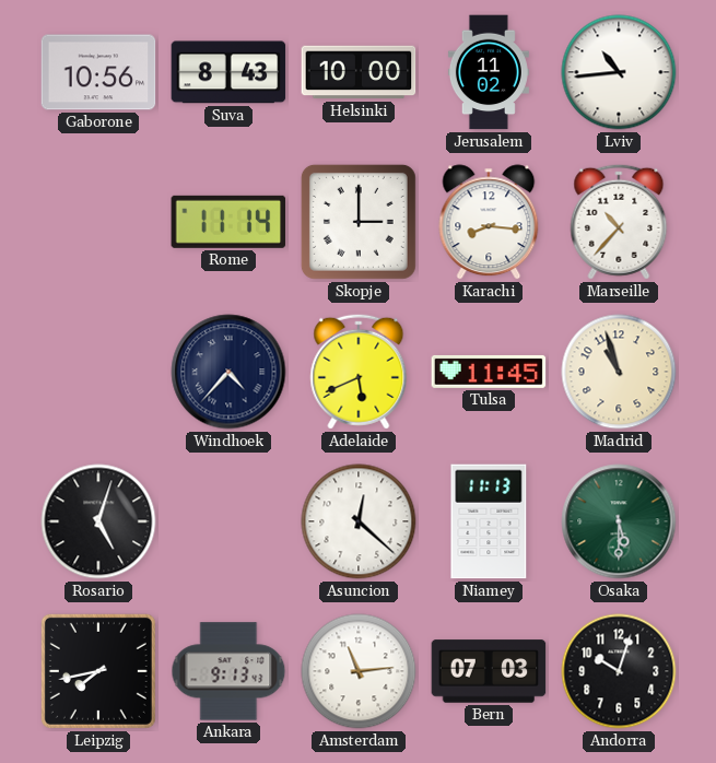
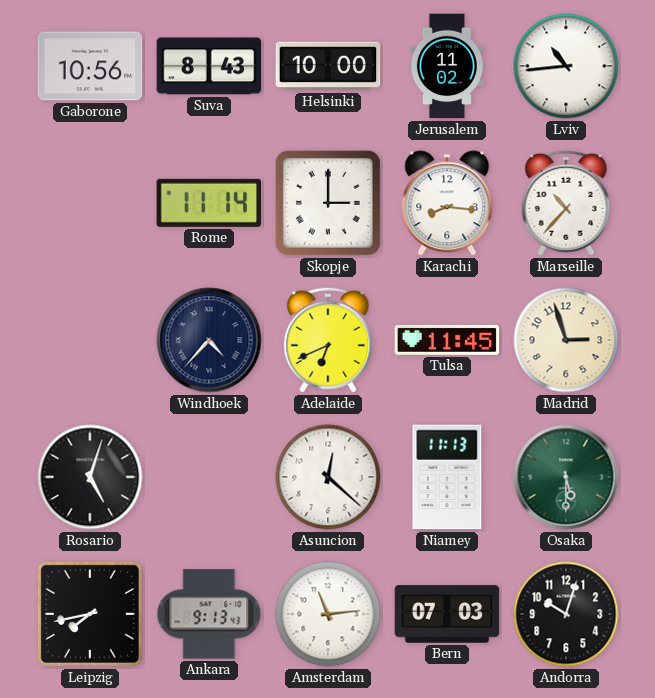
Adelaide: 5:41 -> 6:41
Madrid: 10:57 -> 2:57
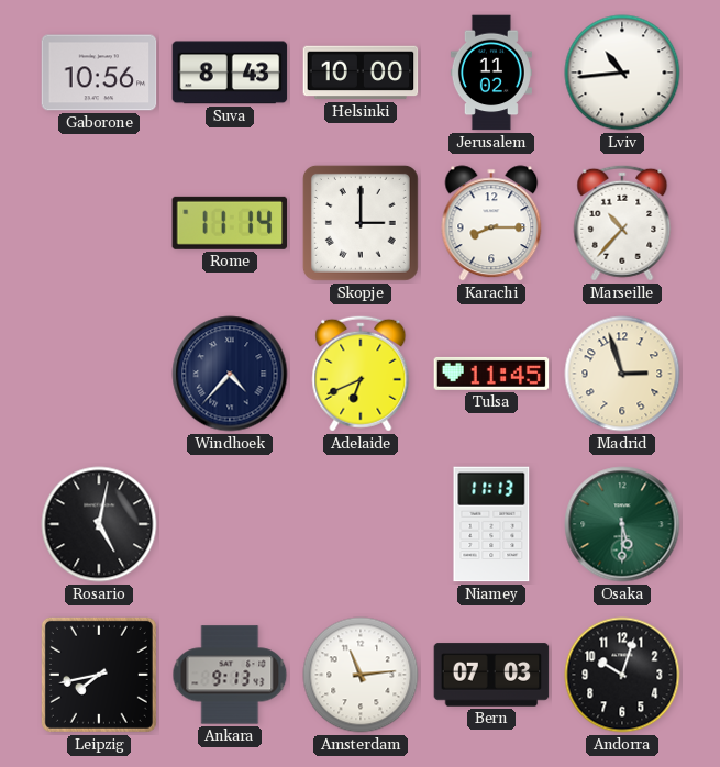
Karachi: 8:16 -> 8:15
Rosario: 5:03 -> 5:02
Asuncion: 12:22 -> none
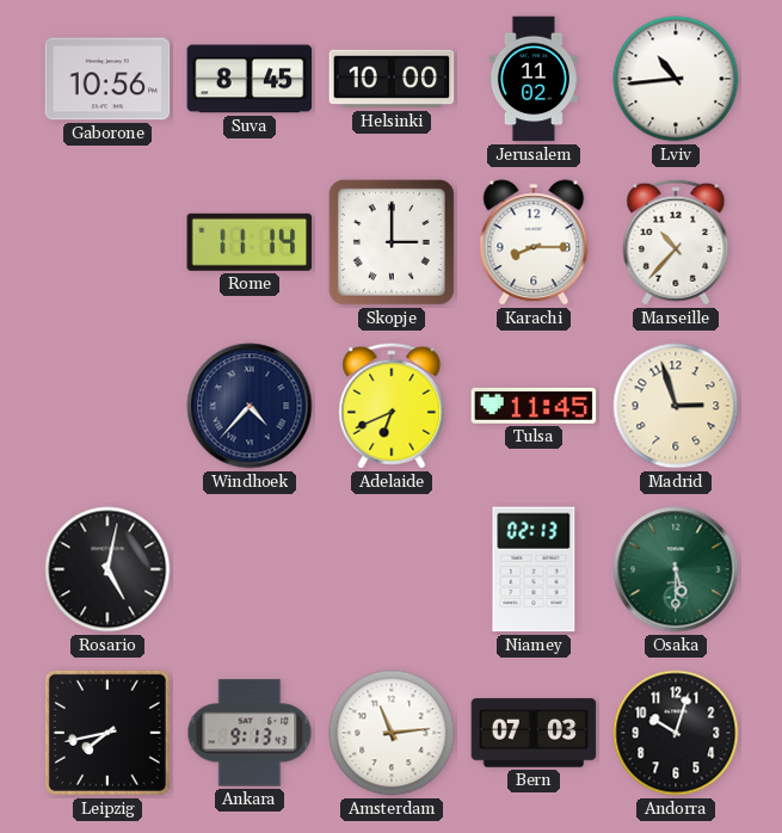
Suva: 8:43 -> 8:45
Niamey: 11:13 -> 02:13
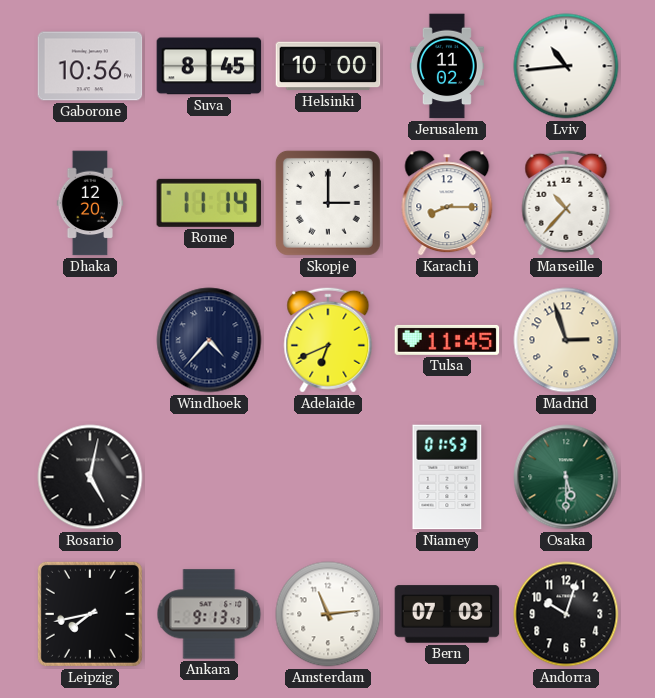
Dhaka: none -> 12:20
Niamey: 02:13 -> 01:53
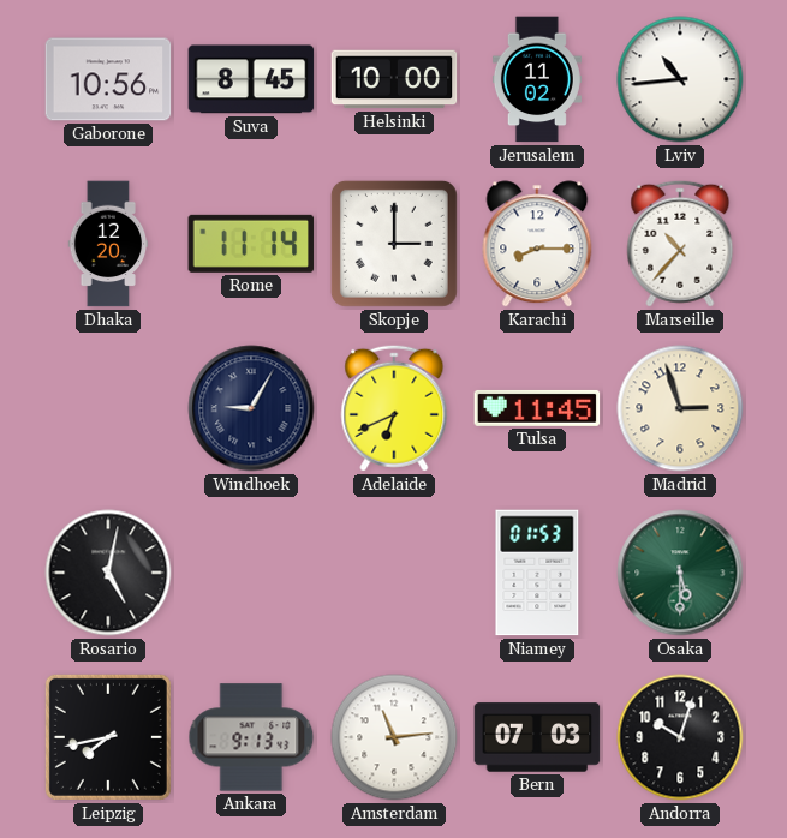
Windhoek: 4:37 -> 9:05
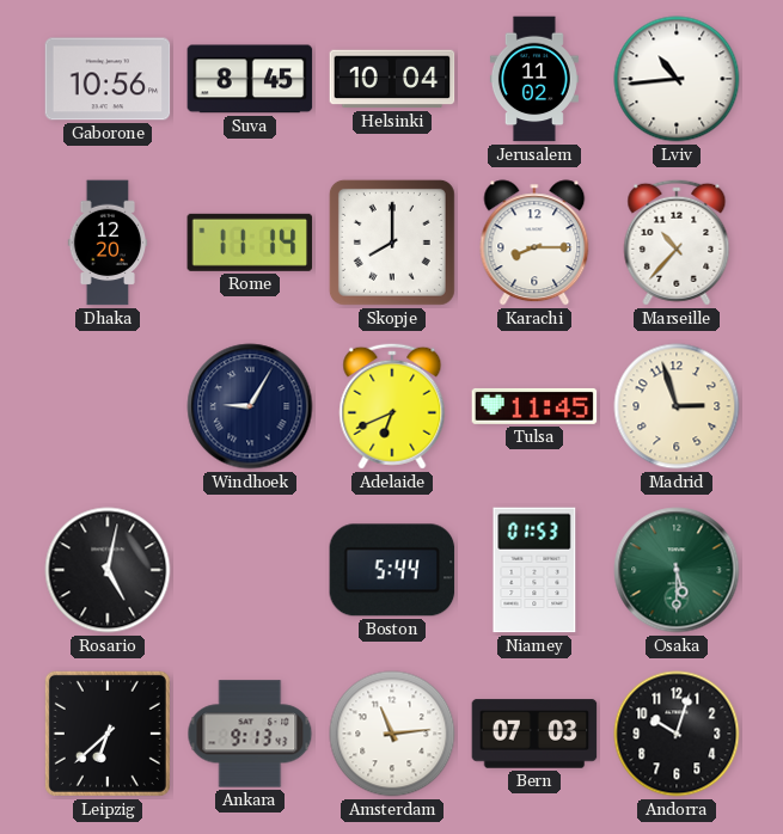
Helsinki: 10:00 -> 10:04
Skopje: 3:00 -> 8:00
Boston: none -> 5:44
Leipzig: 7:43 -> 6:38
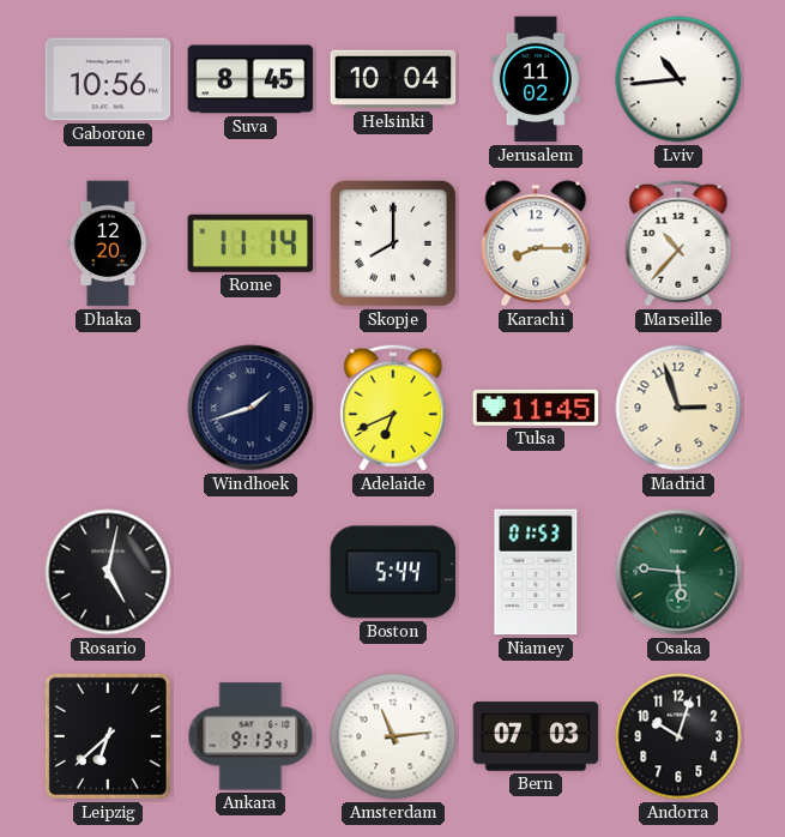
Windhoek: 9:05 -> 1:42
Osaka: 5:30 -> 5:46
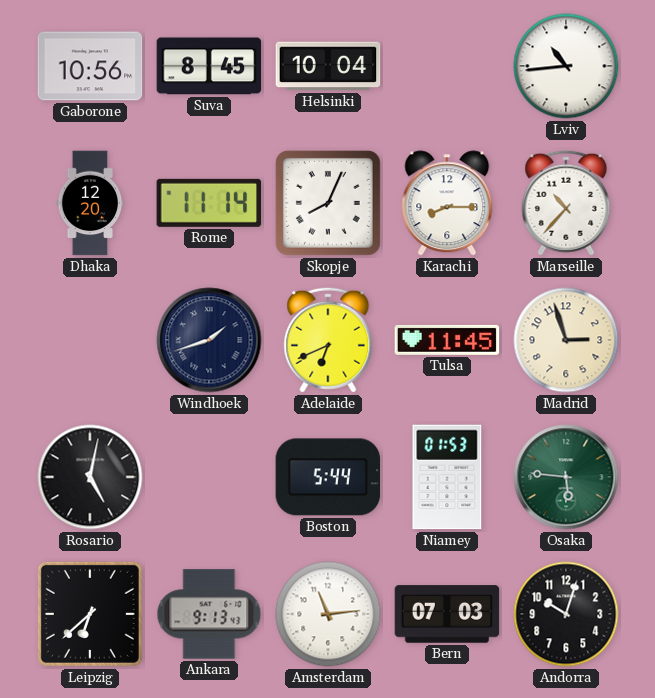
Jerusalem: 11:02 -> none
Skopje: 8:00 -> 8:04
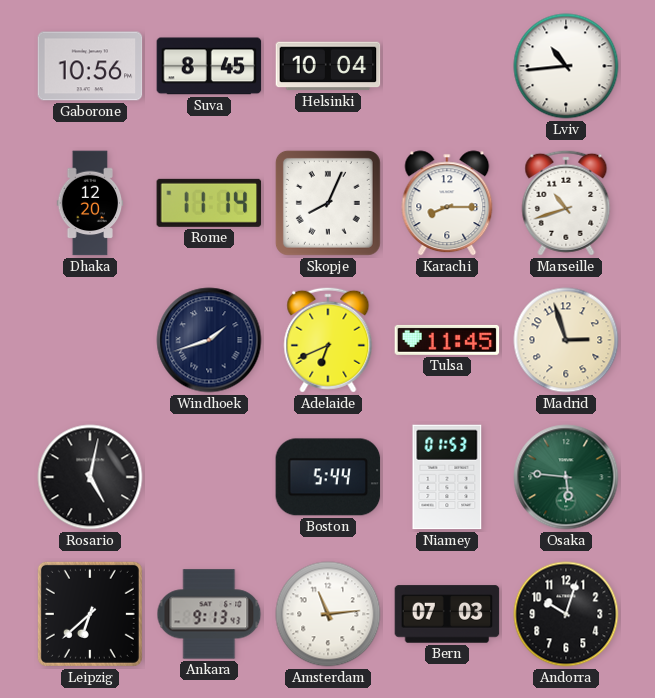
Marseille: 10:37 -> 10:42
